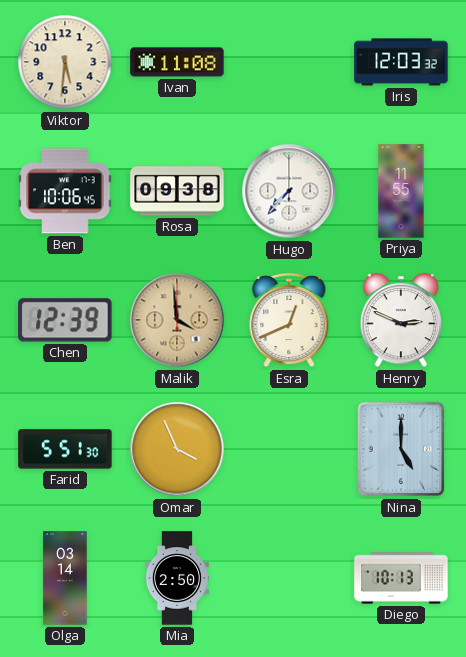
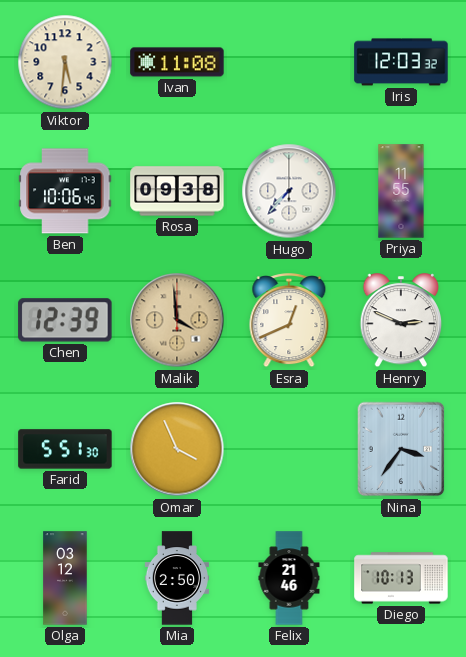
Nina: 5:00 -> 3:36
Olga: 03:14 -> 03:12
Felix: none -> 21:46
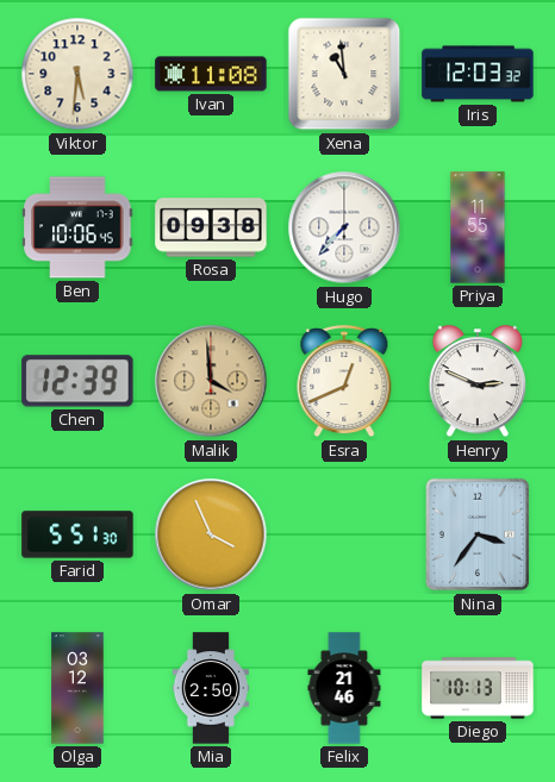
Xena: none -> 10:59
